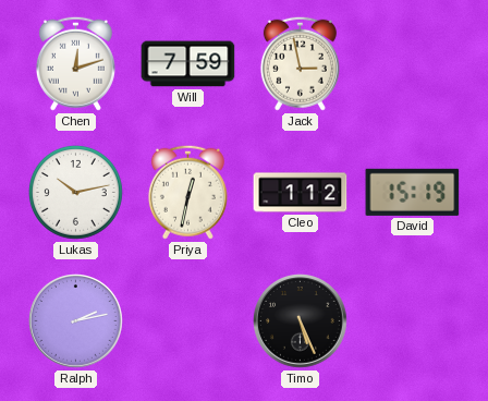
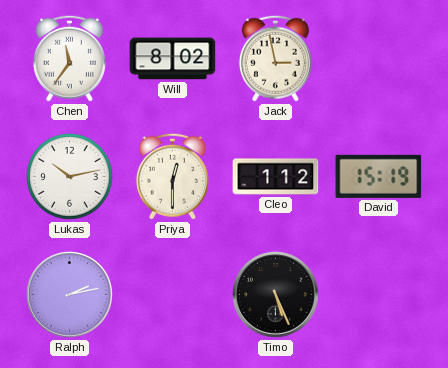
Chen: 12:12 -> 11:36
Will: 7:59 -> 8:02
Priya: 12:32 -> 12:30
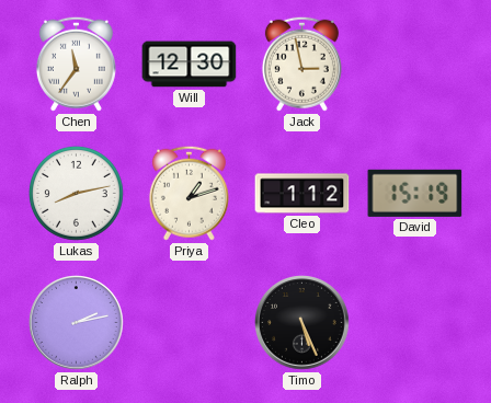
Will: 8:02 -> 12:30
Lukas: 10:13 -> 8:13
Priya: 12:30 -> 1:12
